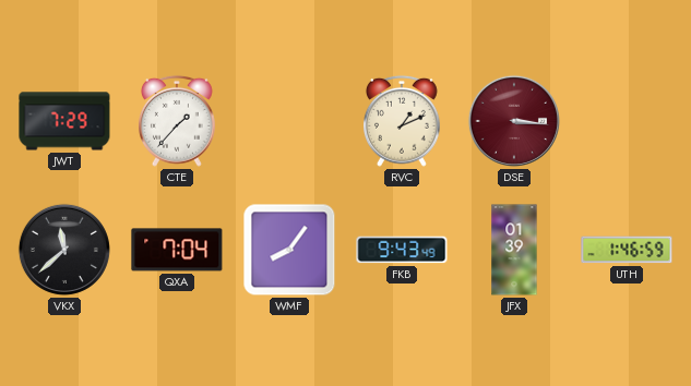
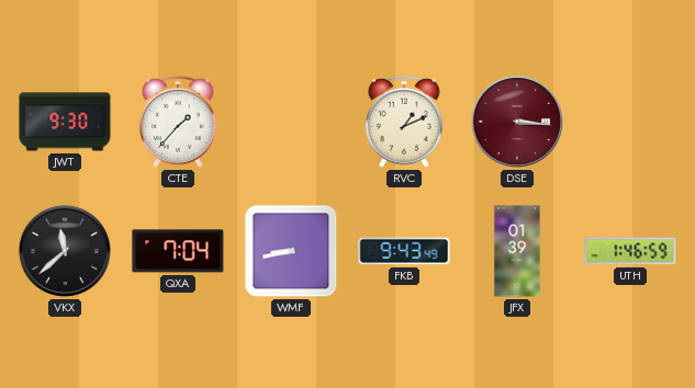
JWT: 7:29 -> 9:30
WMF: 8:06 -> 8:43
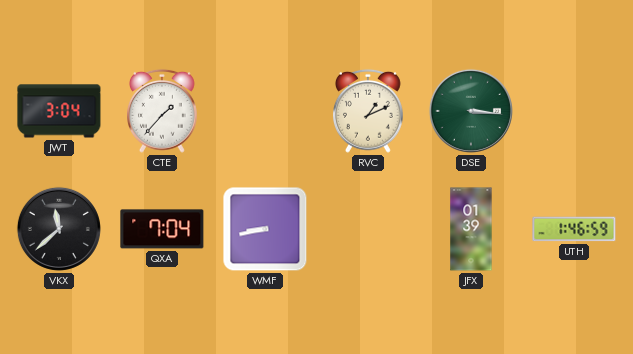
JWT: 9:30 -> 3:04
DSE dial: burgundy -> green
FKB: 9:43 -> none
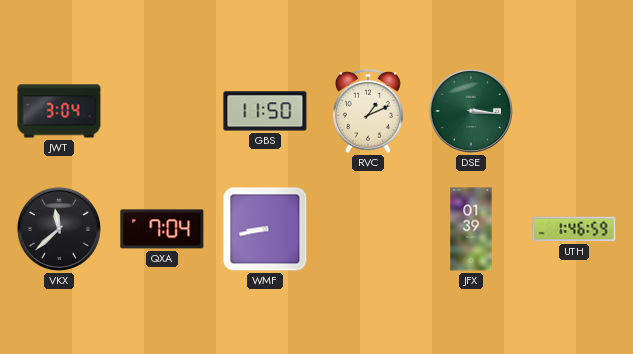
CTE: 1:37 -> none
GBS: none -> 11:50
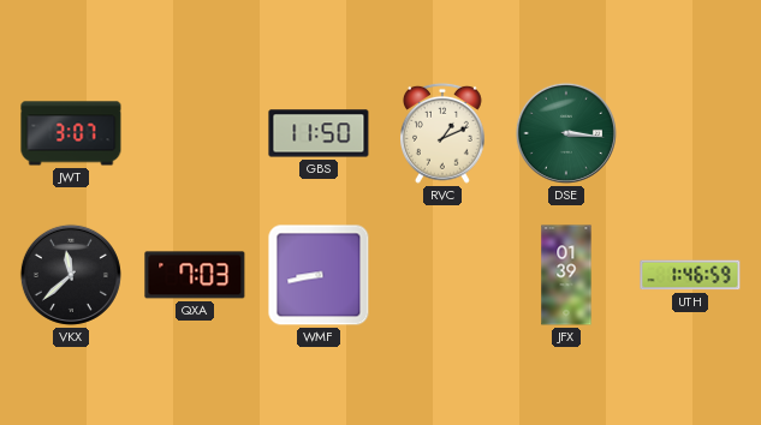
JWT: 3:04 -> 3:07
QXA: 7:04 -> 7:03
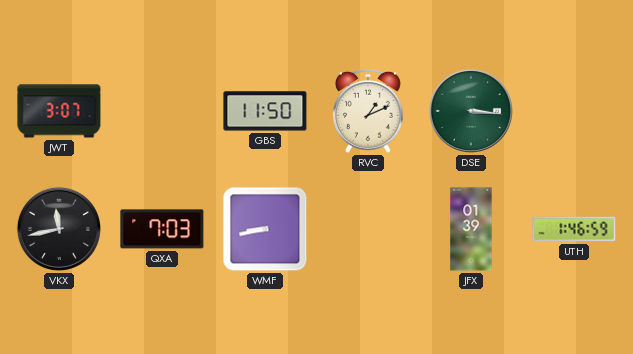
VKX: 11:38 -> 11:43
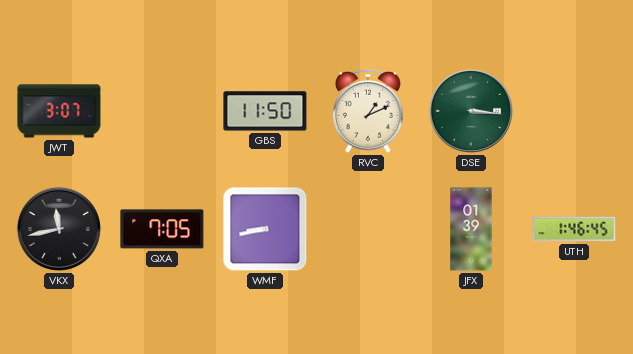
QXA: 7:03 -> 7:05
UTH: 1:46:59 -> 1:46:45
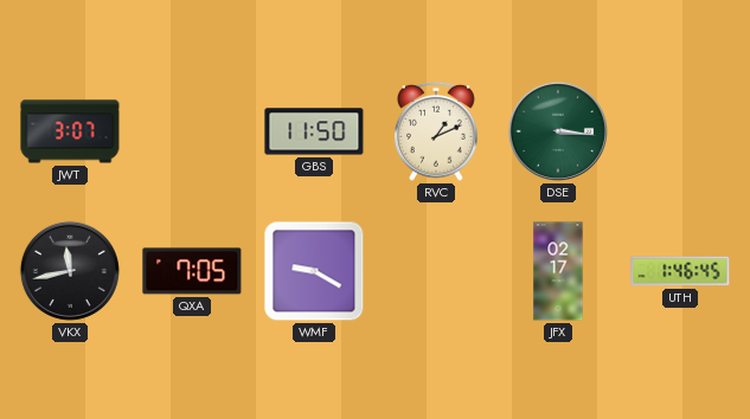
WMF: 8:43 -> 9:20
JFX: 01:39 -> 02:17
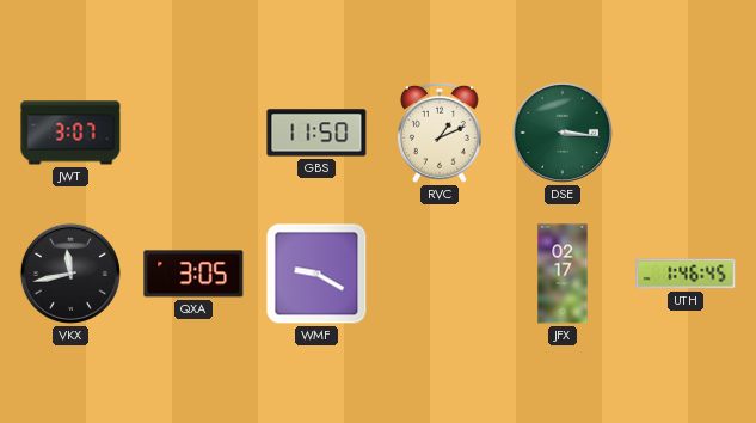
QXA: 7:05 -> 3:05
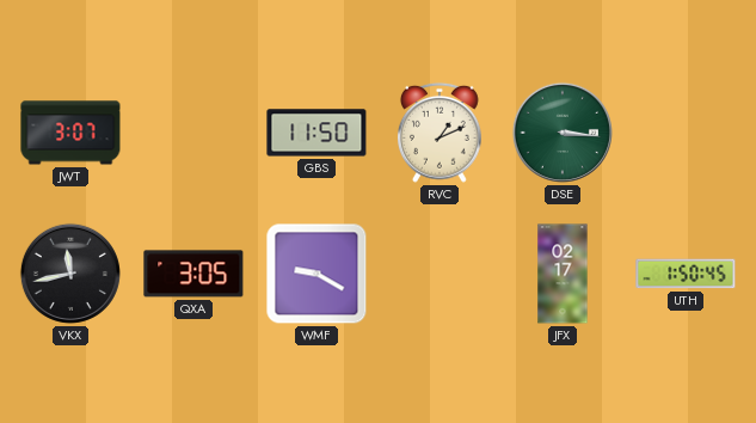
UTH: 1:46 -> 1:50
